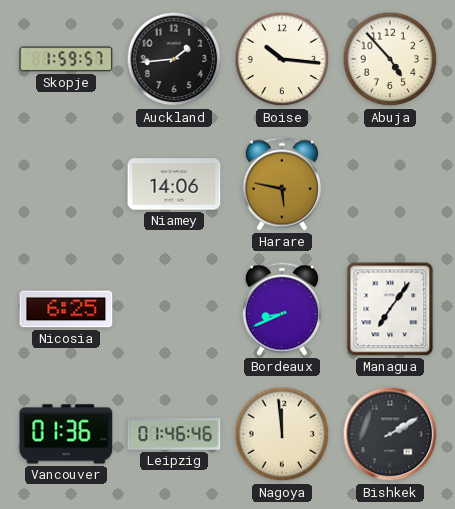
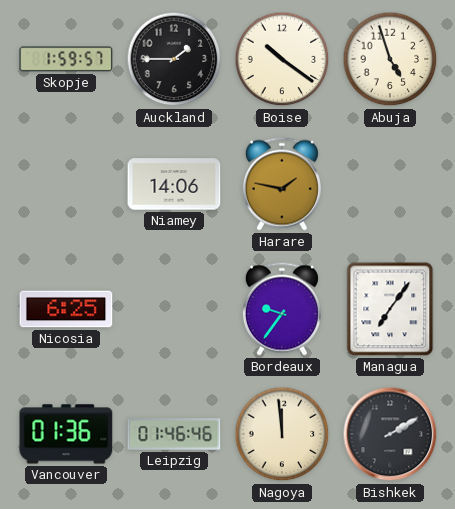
Auckland: 1:44 -> 1:45
Boise: 10:16 -> 10:21
Abuja: 4:53 -> 4:57
Harare: 5:47 -> 1:47
Bordeaux: 8:41 -> 9:36
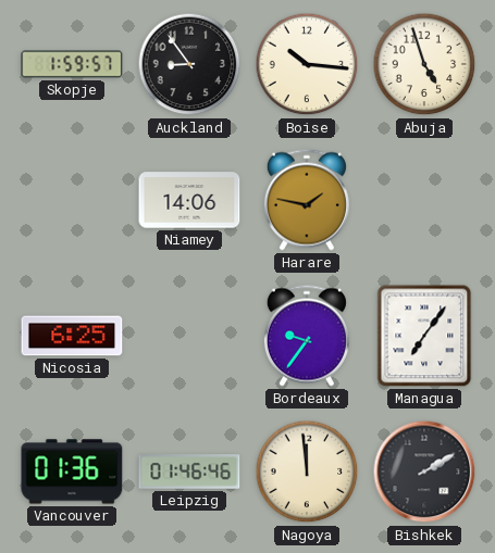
Auckland: 1:45 -> 8:54
Boise: 10:21 -> 10:16
